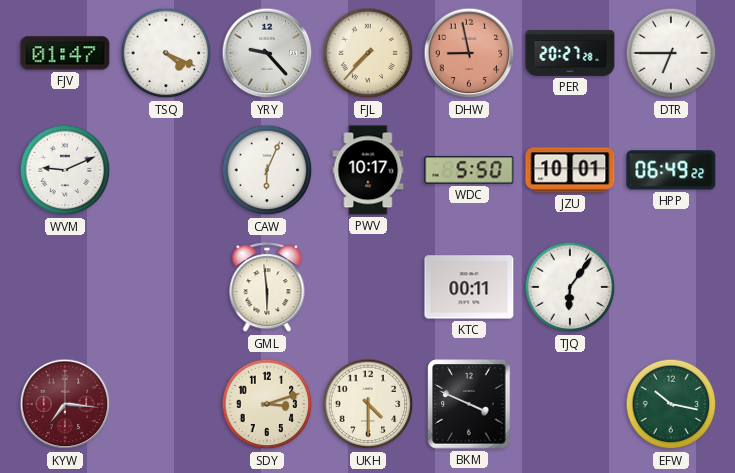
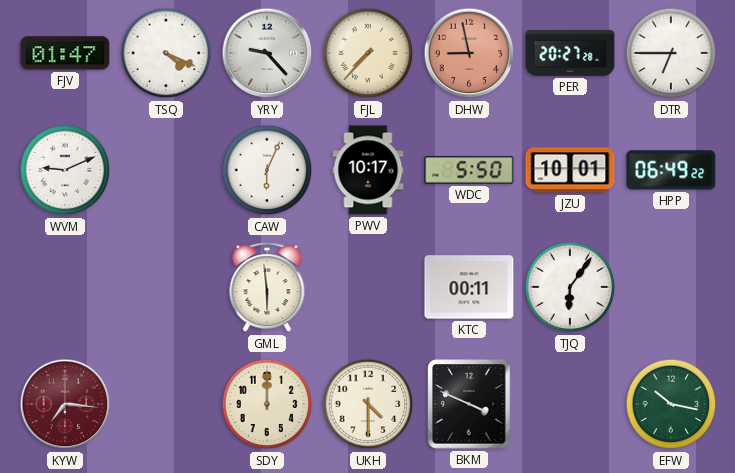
SDY: 3:12 -> 12:00
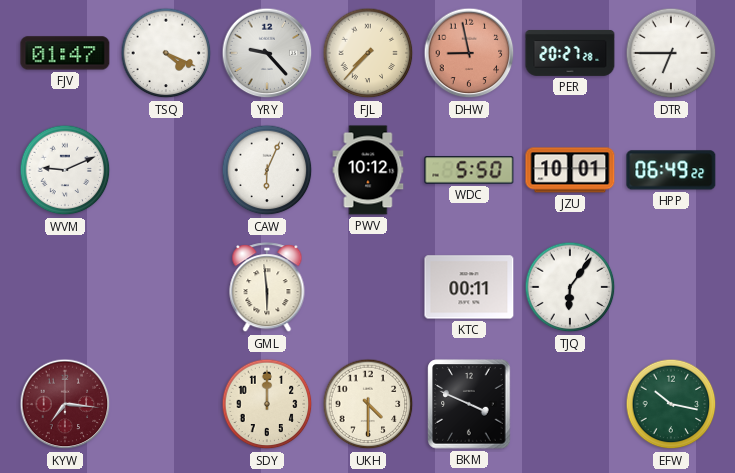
PWV: 10:17 -> 10:12
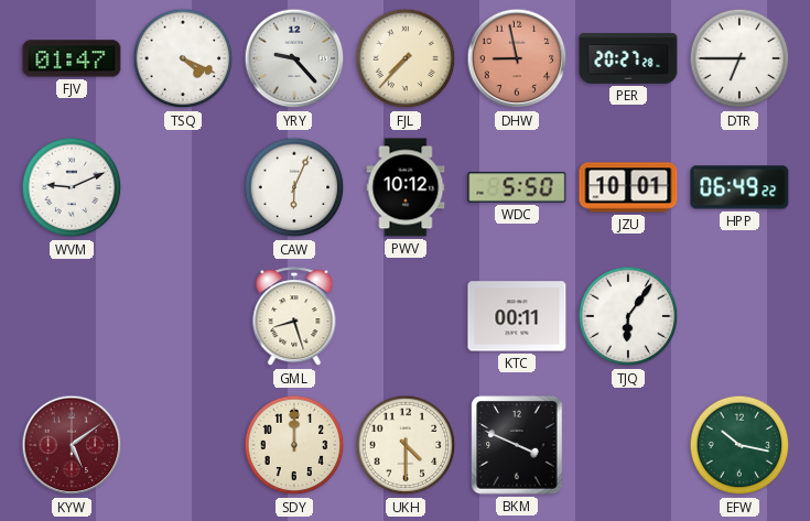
GML: 5:59 -> 8:27
KYW: 7:16 -> 5:09
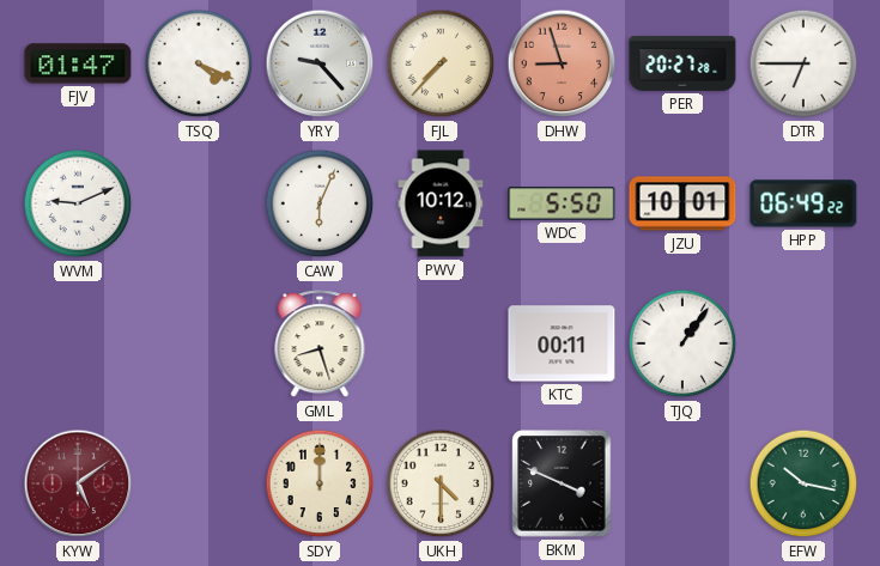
DHW: 8:58 -> 8:57
TJQ: 6:06 -> 1:06
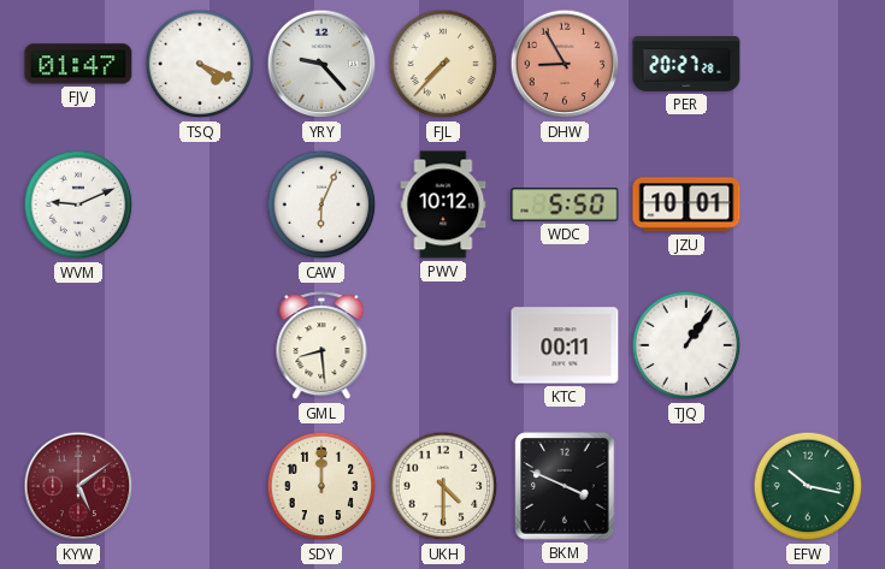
DHW: 8:57 -> 8:55
DTR: 6:45 -> none
HPP: 06:49 -> none
GML: 8:27 -> 8:29
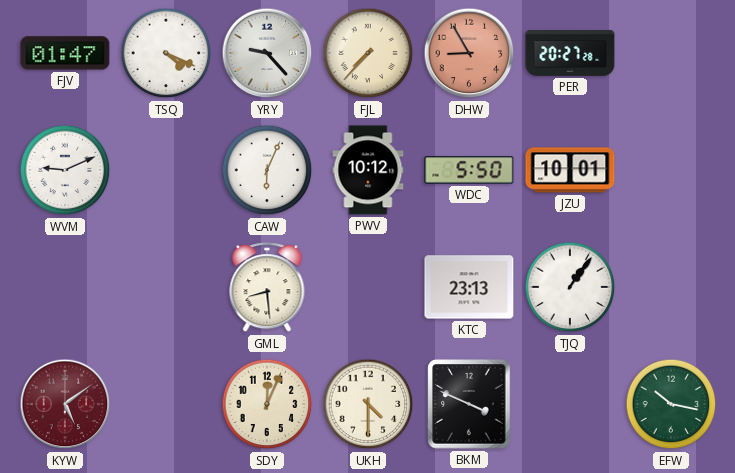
KTC: 00:11 -> 23:13
SDY: 12:00 -> 12:04
